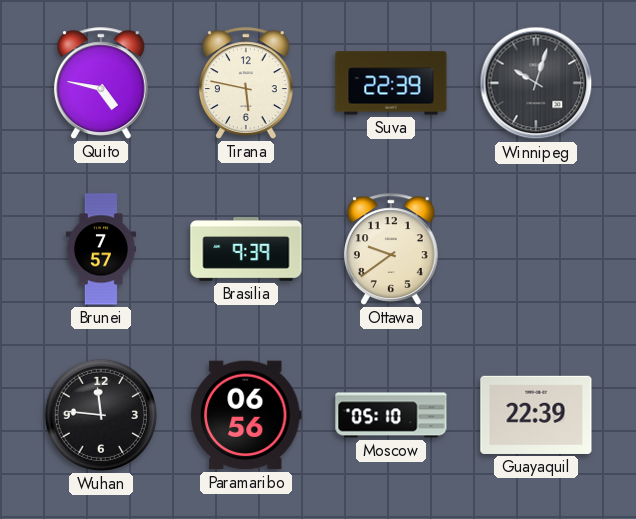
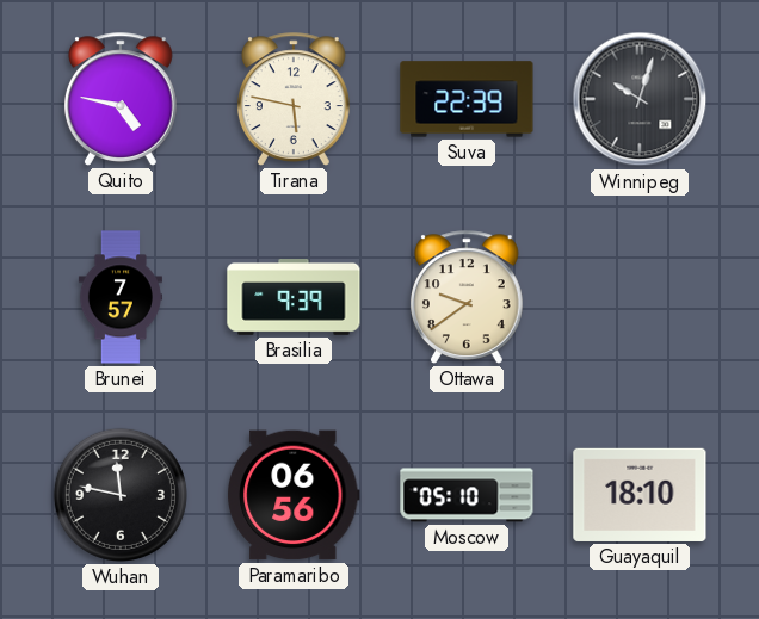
Wuhan: 11:46 -> 11:47
Guayaquil: 22:39 -> 18:10
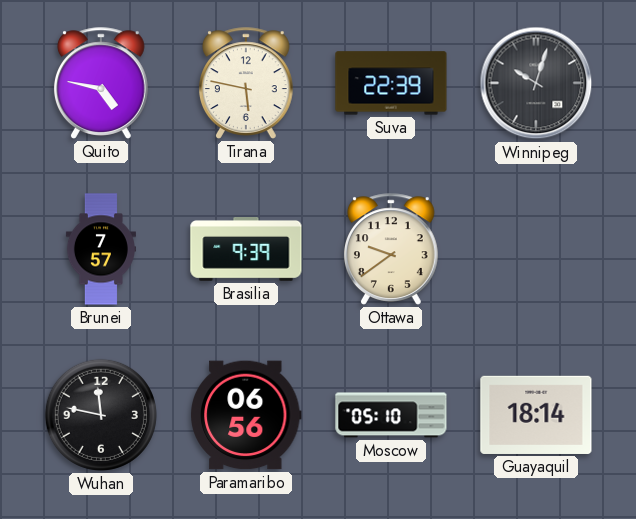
Guayaquil: 18:10 -> 18:14
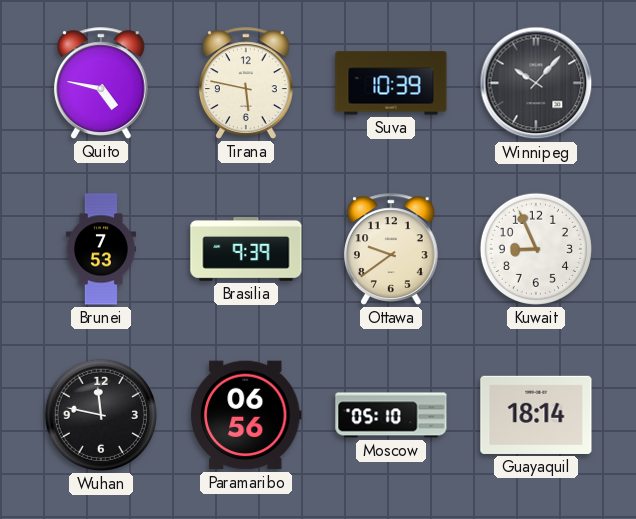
Suva: 22:39 -> 10:39
Winnipeg: 10:03 -> 10:07
Brunei: 7:57 -> 7:53
Kuwait: none -> 8:56
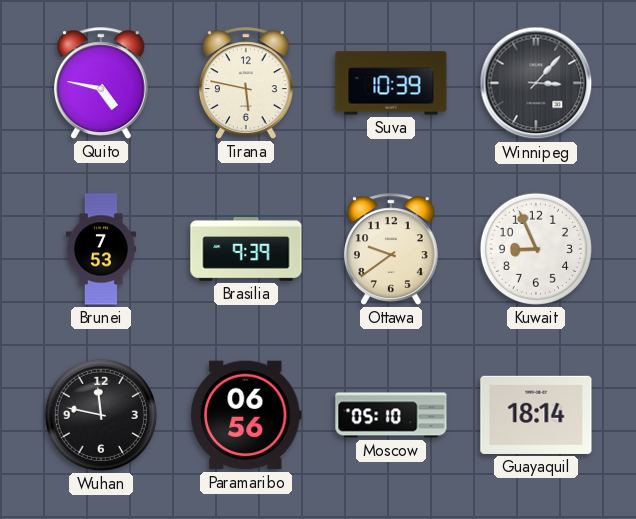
Winnipeg: 10:07 -> 3:07
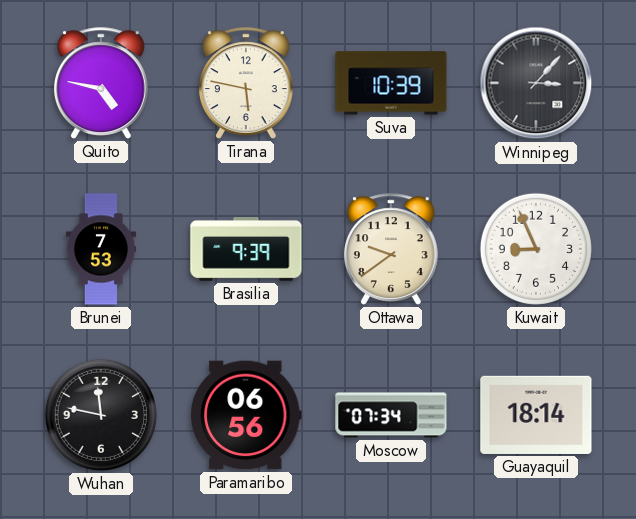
Moscow: 05:10 -> 07:34
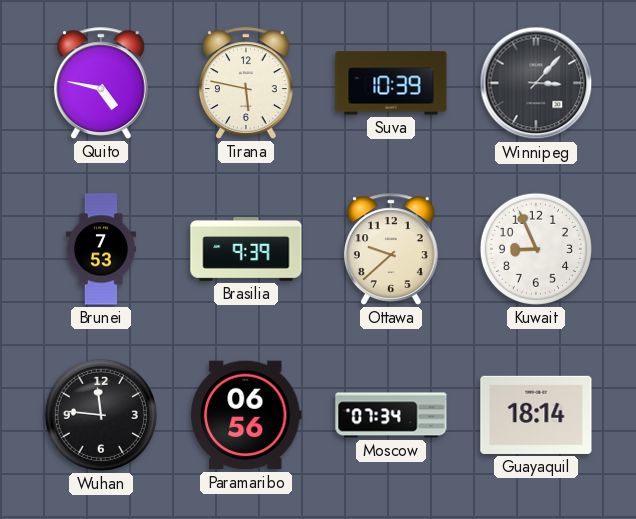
Ottawa: 9:39 -> 9:38
Wuhan: 11:47 -> 11:46
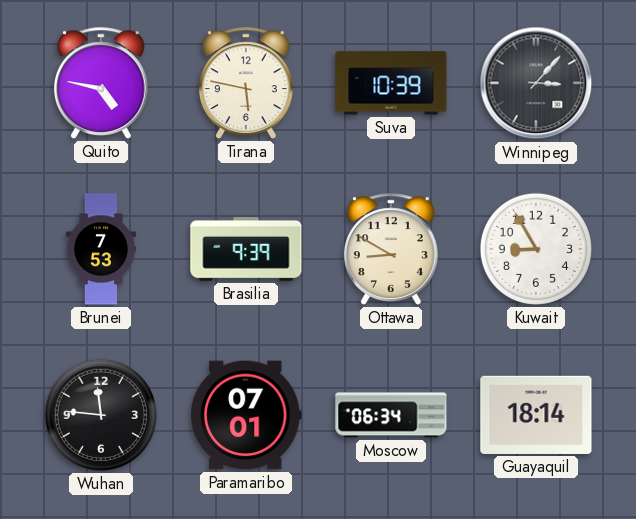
Ottawa: 9:38 -> 8:50
Kuwait: 8:56 -> 8:55
Paramaribo: 06:56 -> 07:01
Moscow: 07:34 -> 06:34
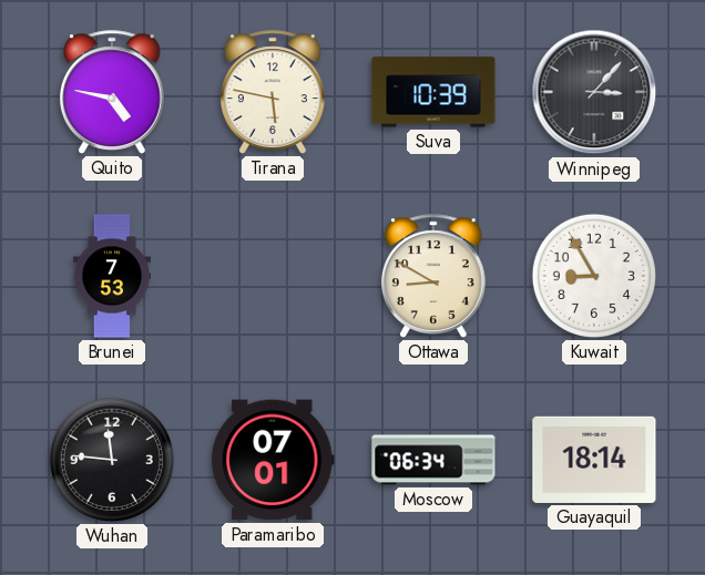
Brasilia: 9:39 -> none
